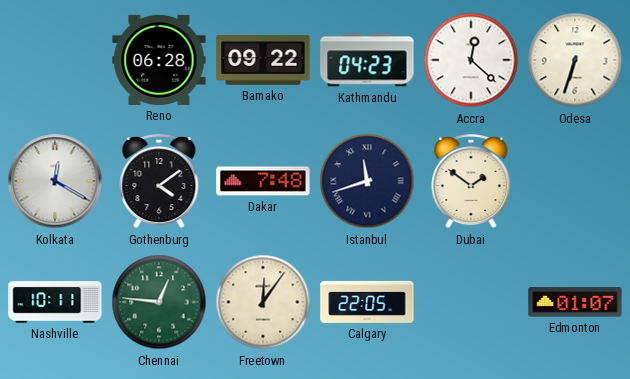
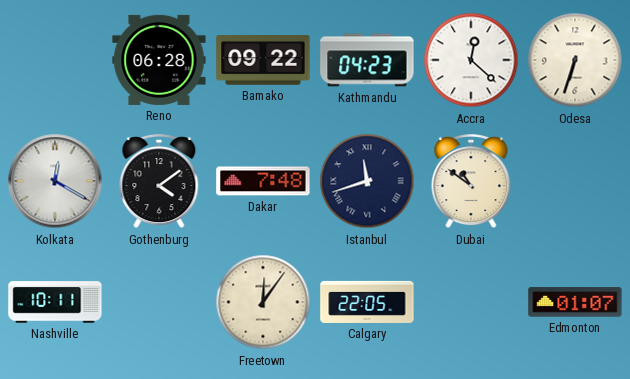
Dubai: 1:51 -> 10:51
Chennai: 12:46 -> none
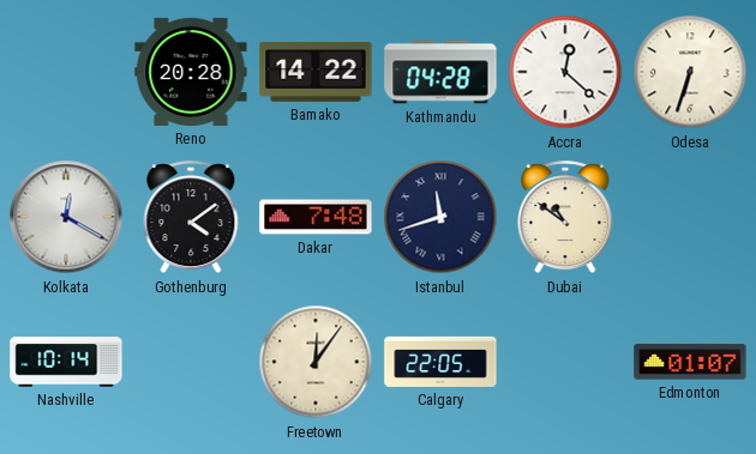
Reno: 06:28 -> 20:28
Bamako: 09:22 -> 14:22
Kathmandu: 04:23 -> 04:28
Nashville: 10:11 -> 10:14
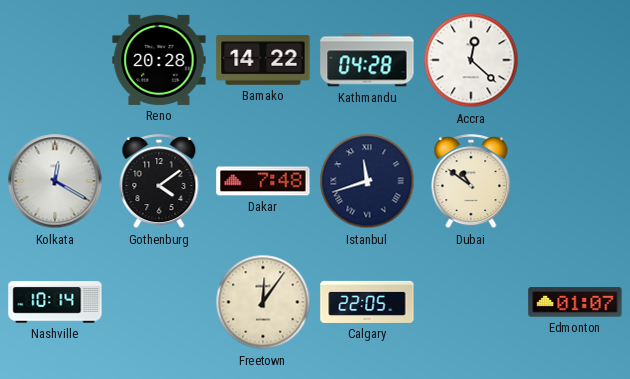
Odesa: 6:33 -> none
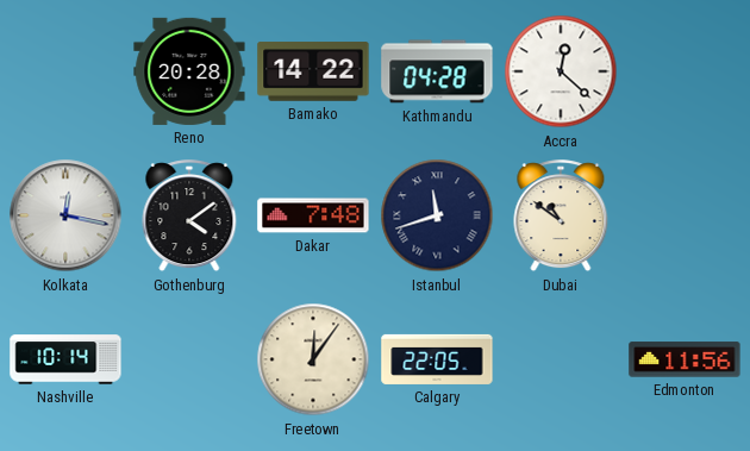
Kolkata: 12:20 -> 12:17
Edmonton: 01:07 -> 11:56
